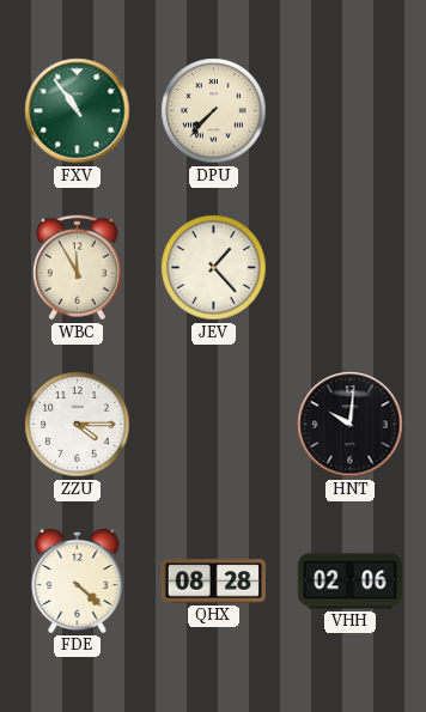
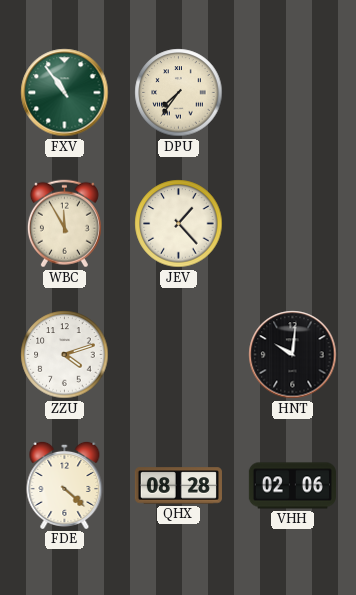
DPU: 7:37 -> 7:36
ZZU: 4:15 -> 4:12
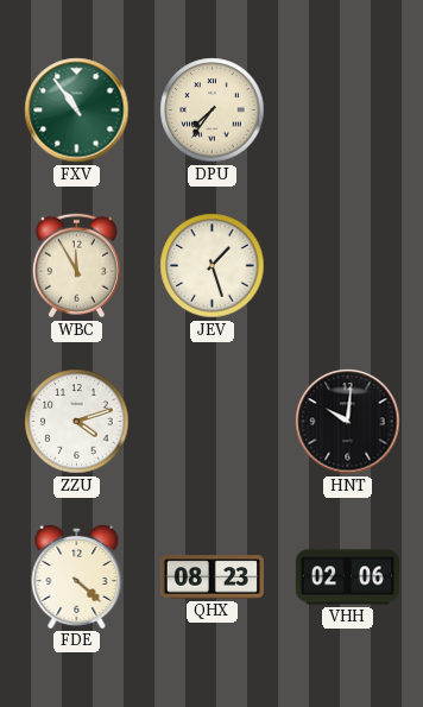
JEV: 1:23 -> 1:27
QHX: 08:28 -> 08:23
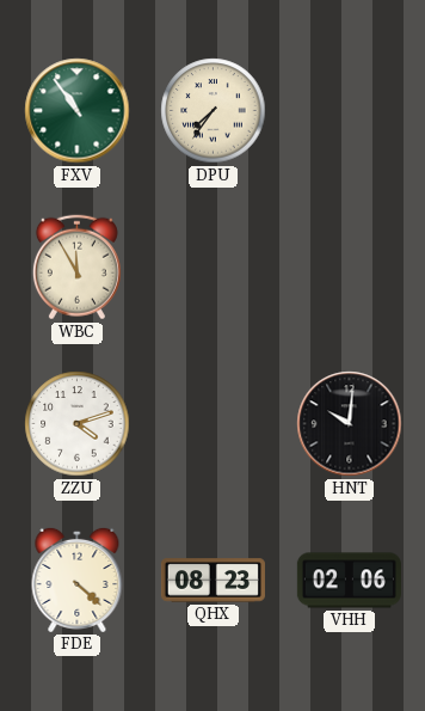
JEV: 1:27 -> none
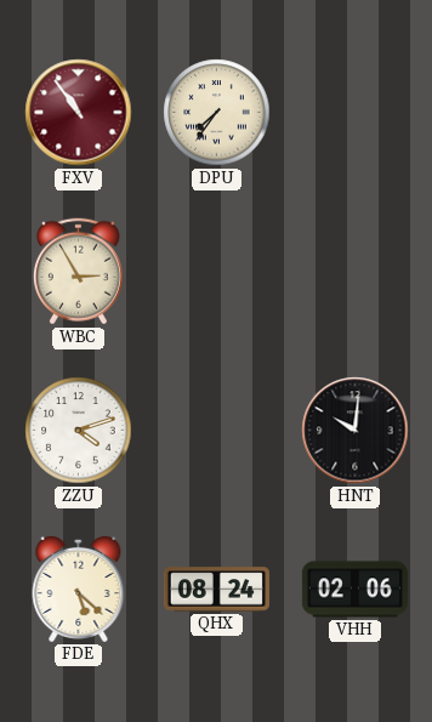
FXV dial: green -> burgundy
WBC: 11:55 -> 2:55
FDE: 4:22 -> 5:22
QHX: 08:23 -> 08:24
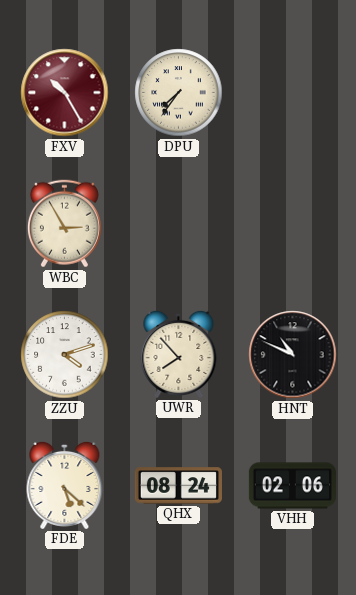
FXV: 10:54 -> 10:25
UWR: none -> 7:53
HNT: 10:01 -> 10:49
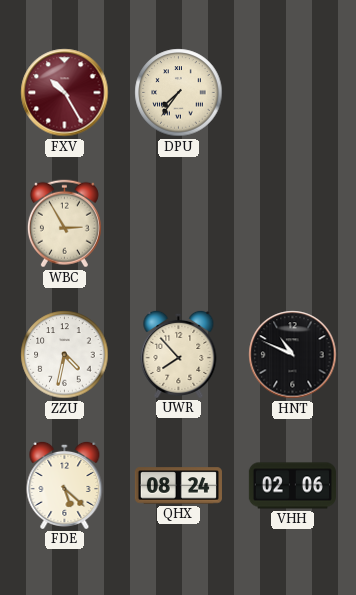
ZZU: 4:12 -> 4:32
